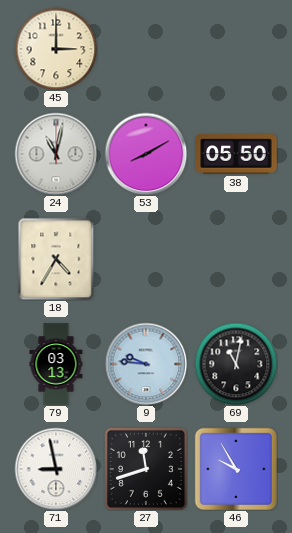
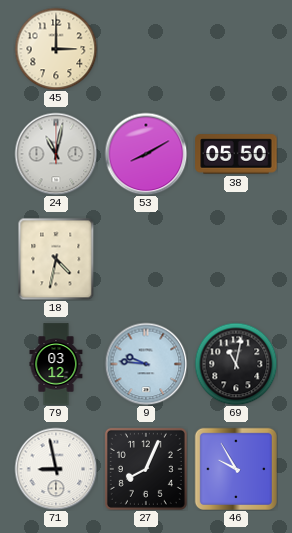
18: 4:35 -> 4:32
79: 03:13 -> 03:12
27: 11:42 -> 8:04
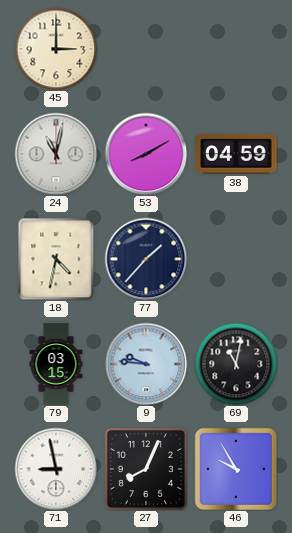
38: 05:50 -> 04:59
77: none -> 1:37
79: 03:12 -> 03:15
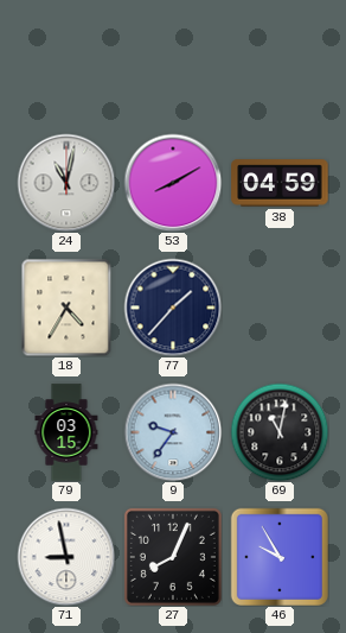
45: 3:00 -> none
18: 4:32 -> 4:35
9: 9:46 -> 9:36
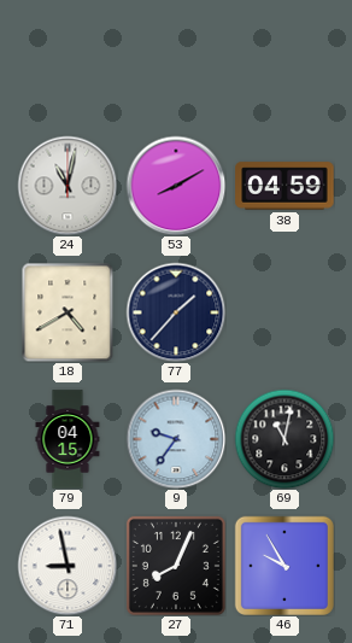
18: 4:35 -> 4:40
79: 03:15 -> 04:15
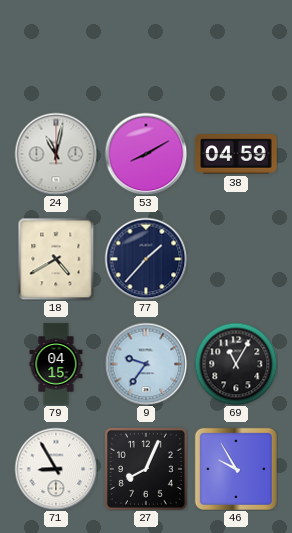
69: 11:02 -> 11:05
71: 8:58 -> 8:55
